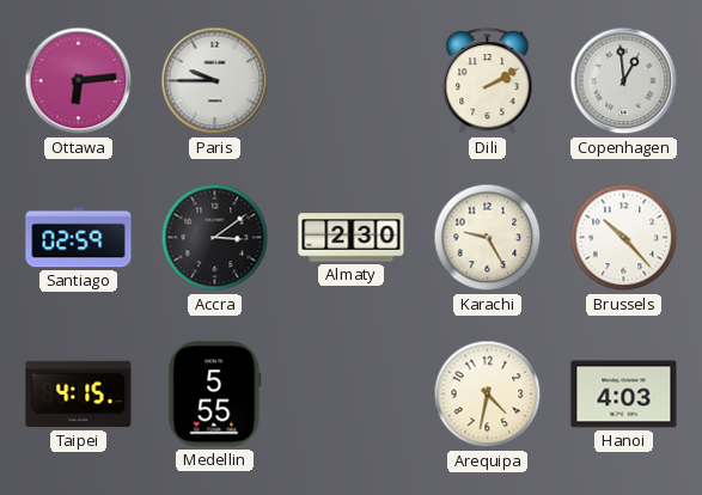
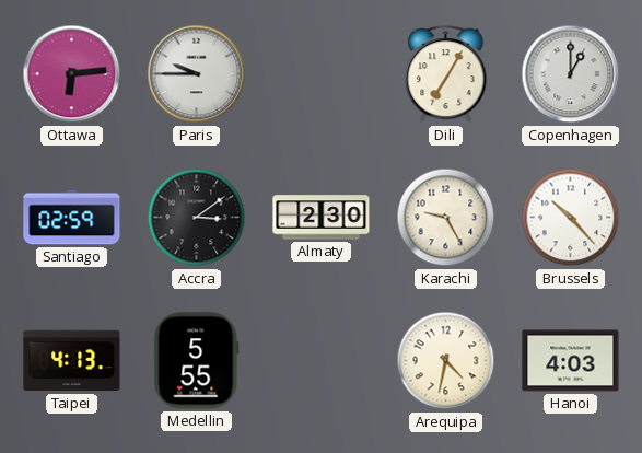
Dili: 2:10 -> 7:05
Copenhagen: 12:59 -> 1:00
Taipei: 4:15 -> 4:13
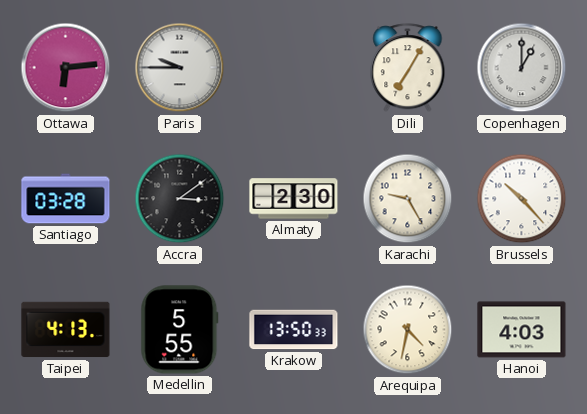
Santiago: 02:59 -> 03:28
Krakow: none -> 13:50
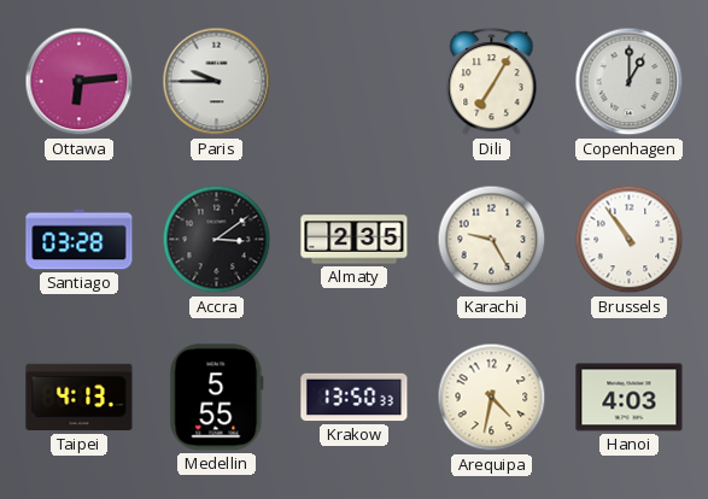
Almaty: 2:30 -> 2:35
Brussels: 10:23 -> 10:54
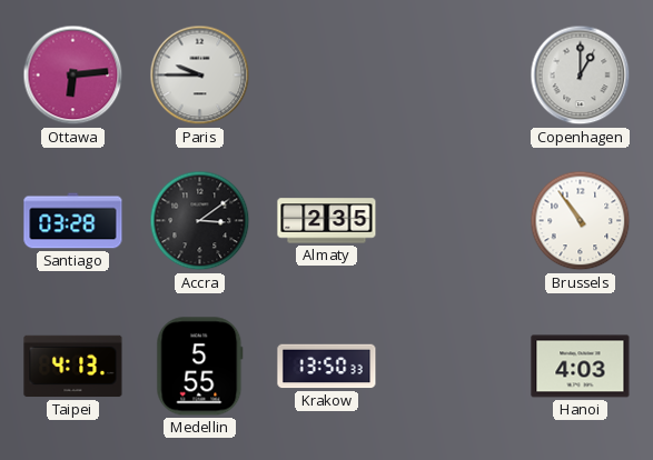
Dili: 7:05 -> none
Karachi: 9:25 -> none
Arequipa: 4:32 -> none
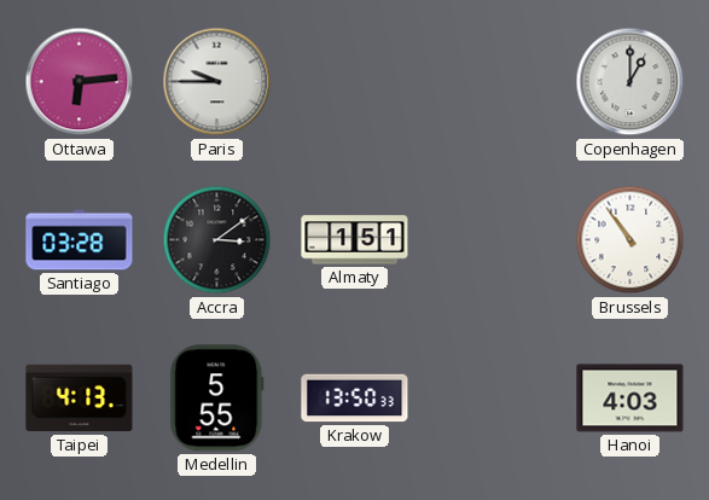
Almaty: 2:35 -> 1:51
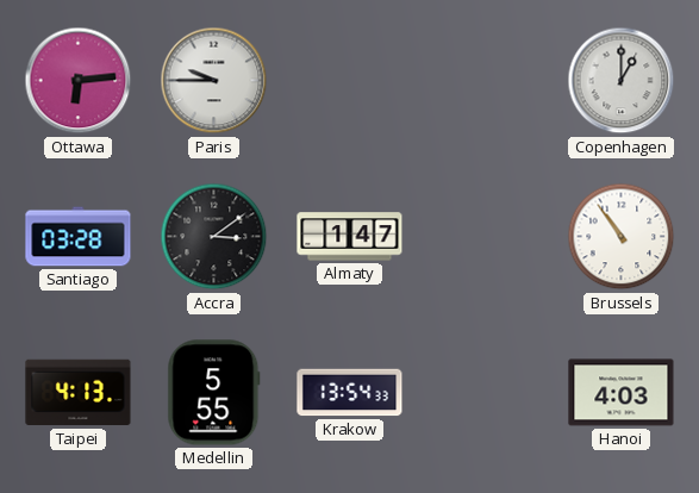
Almaty: 1:51 -> 1:47
Krakow: 13:50 -> 13:54
